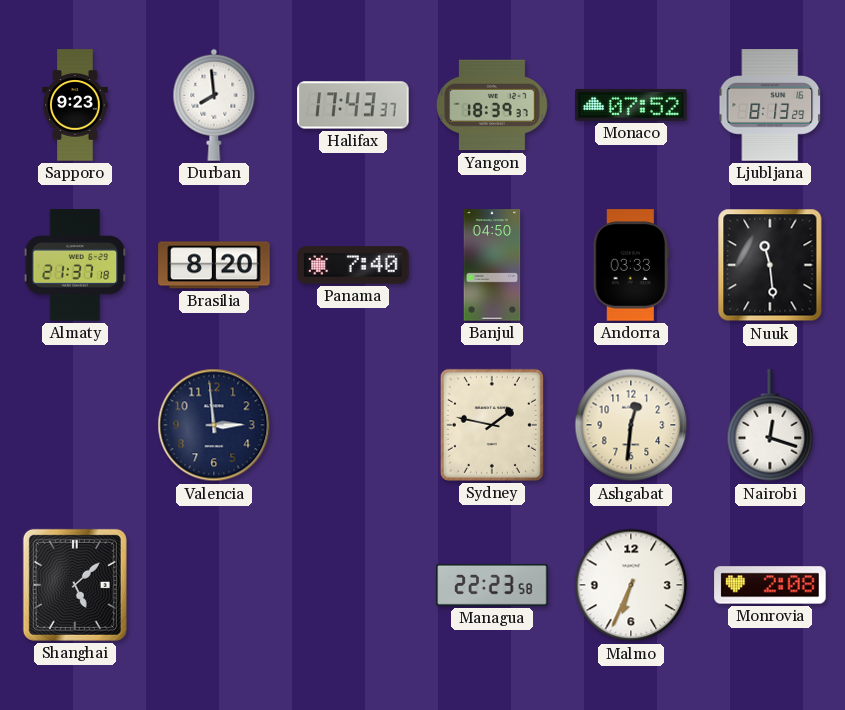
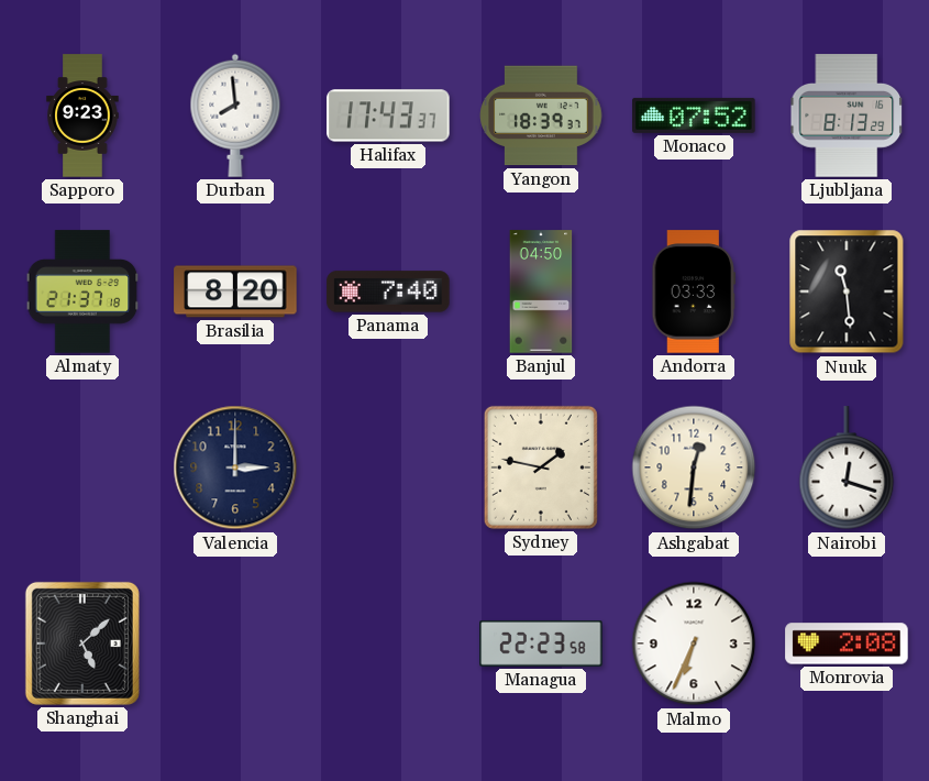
Valencia: 2:59 -> 3:00
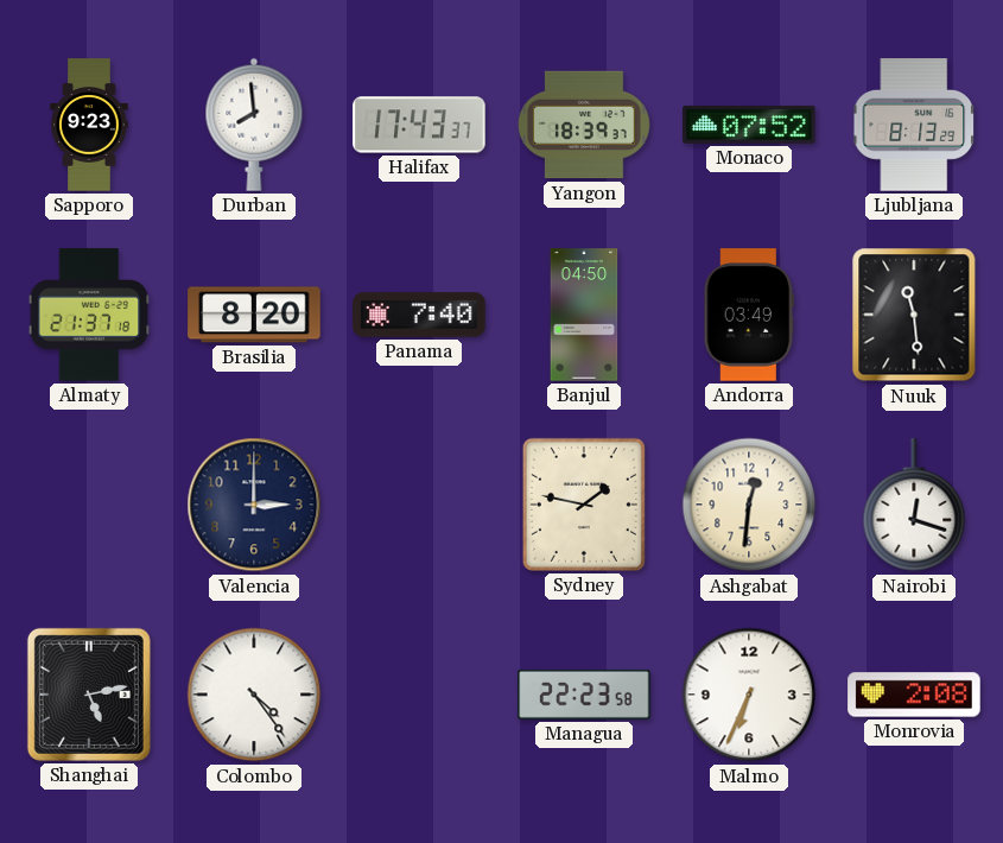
Andorra: 03:33 -> 03:49
Shanghai: 5:08 -> 5:13
Colombo: none -> 4:24
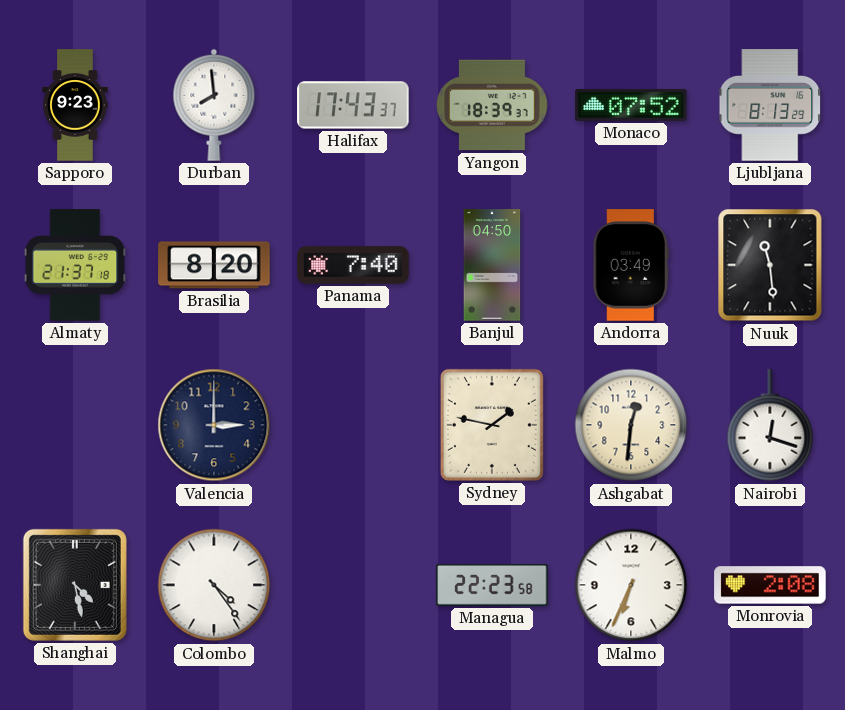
Shanghai: 5:13 -> 4:28
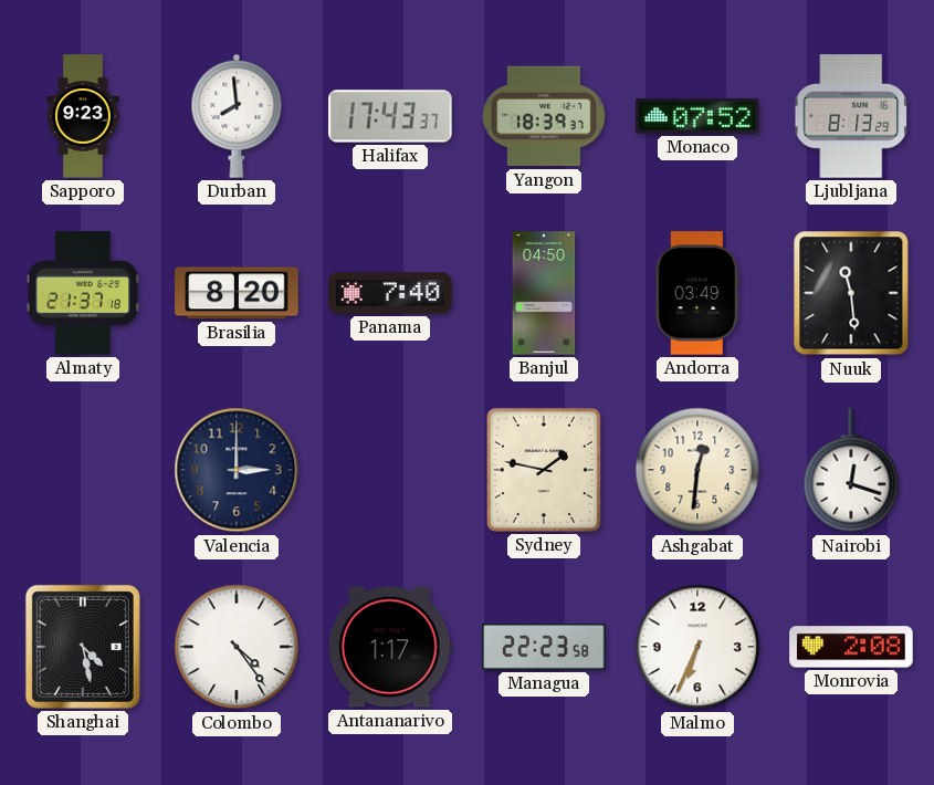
Antananarivo: none -> 1:17
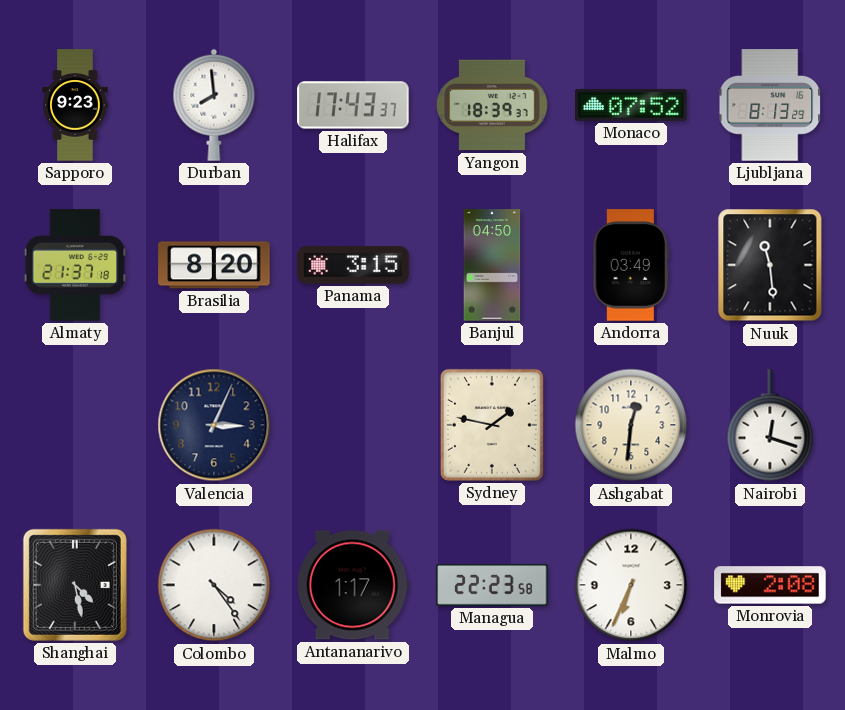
Panama: 7:40 -> 3:15
Valencia: 3:00 -> 3:04
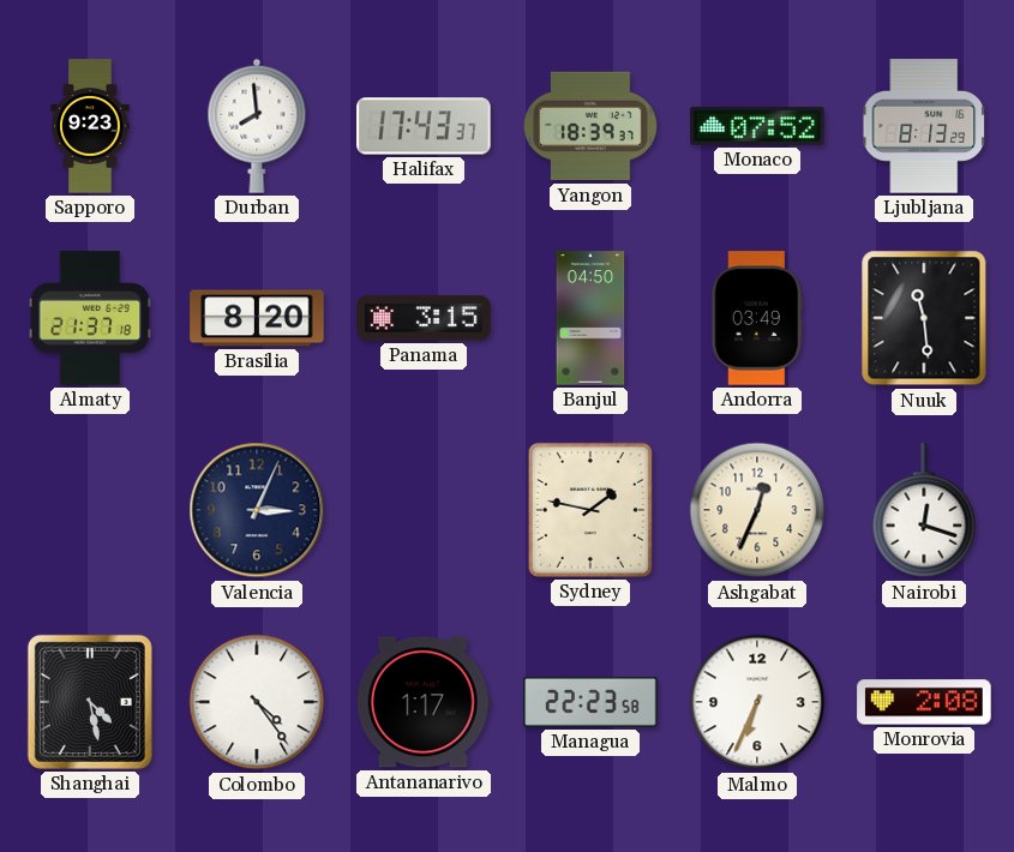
Ashgabat: 12:31 -> 12:34
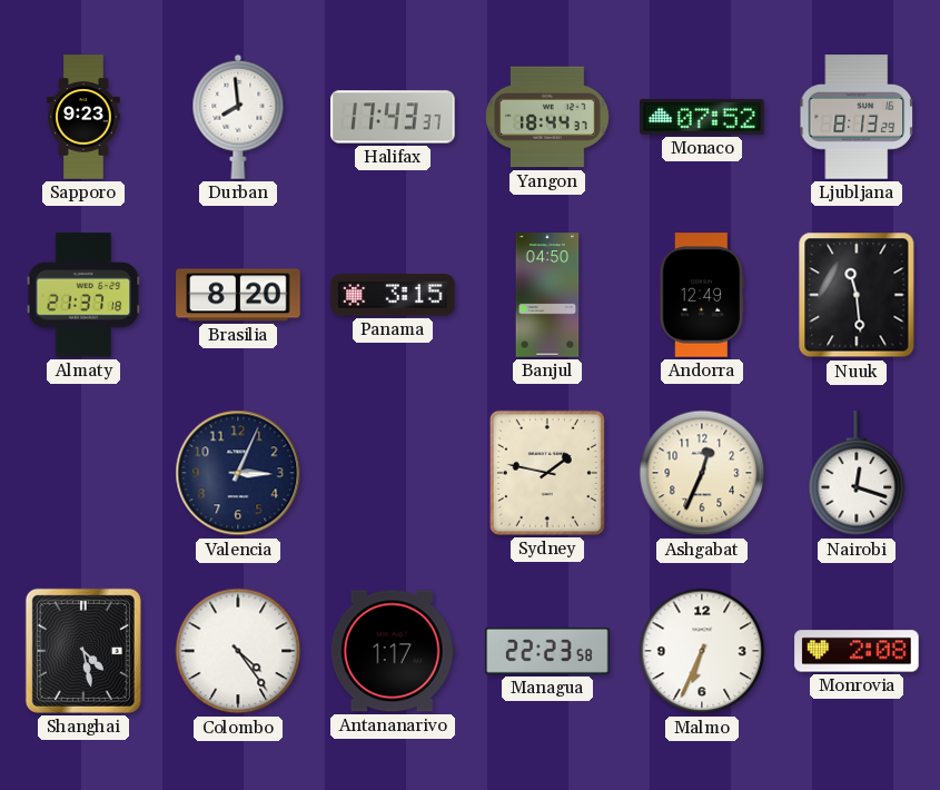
Yangon: 18:39 -> 18:44
Andorra: 03:49 -> 12:49
